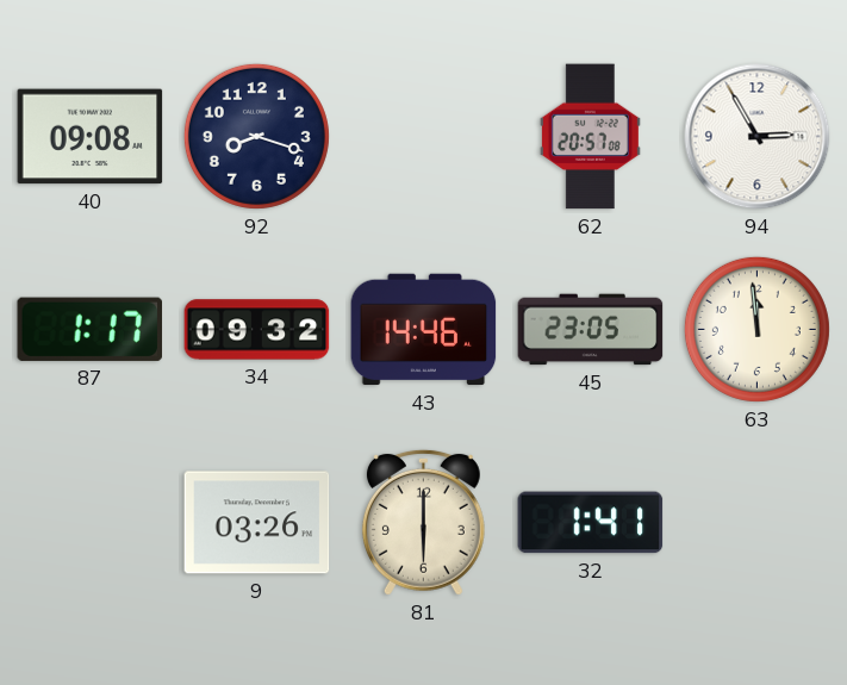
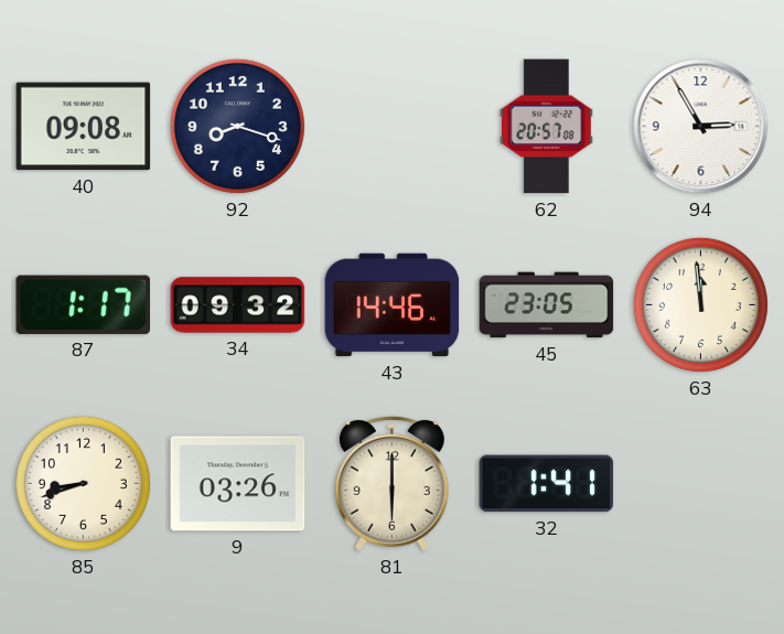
85: none -> 8:42
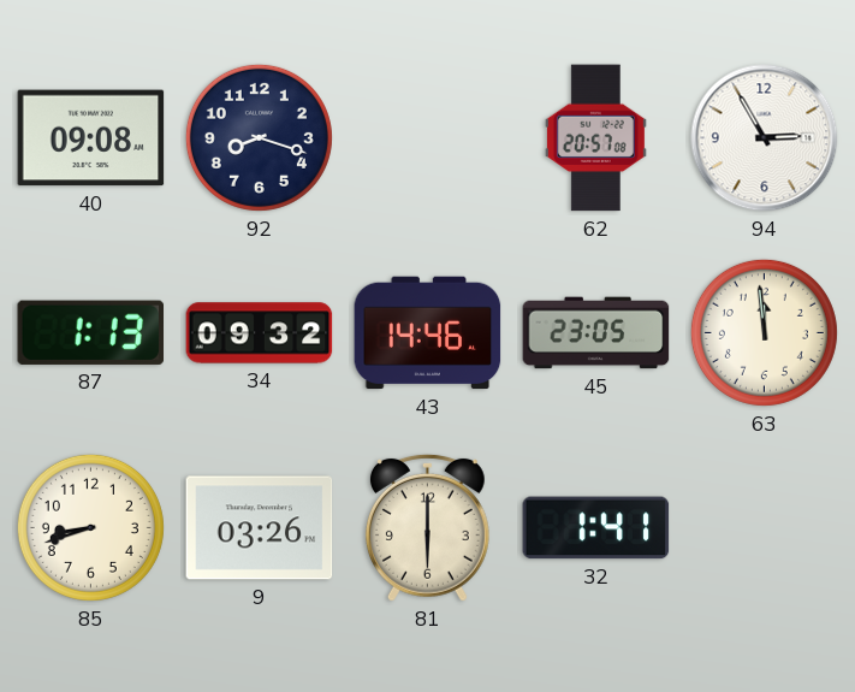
87: 1:17 -> 1:13
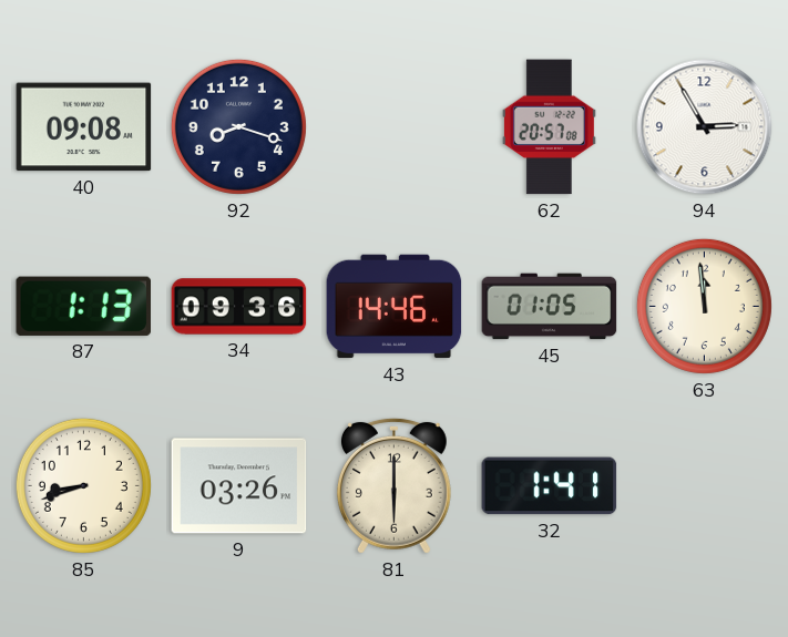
34: 09:32 -> 09:36
45: 23:05 -> 01:05
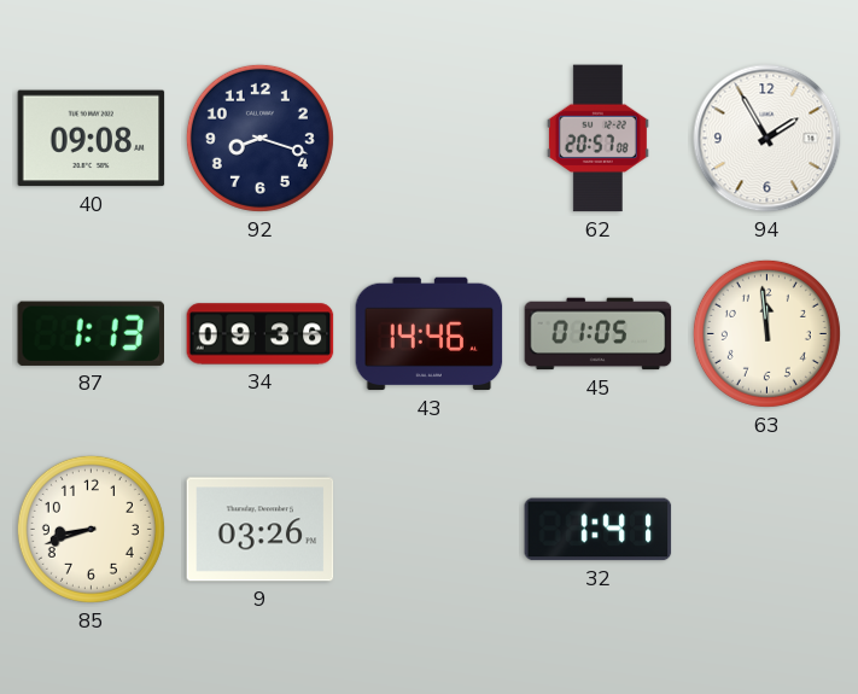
94: 2:55 -> 1:55
81: 6:00 -> none
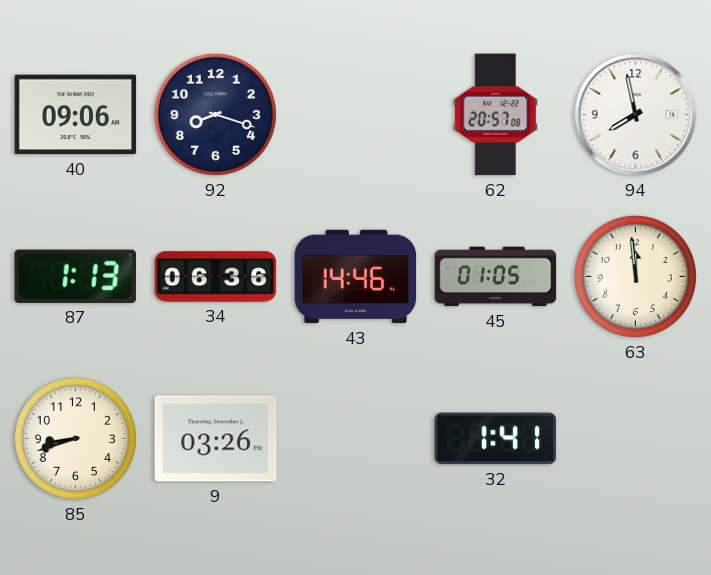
40: 09:08 -> 09:06
94: 1:55 -> 7:58
34: 09:36 -> 06:36
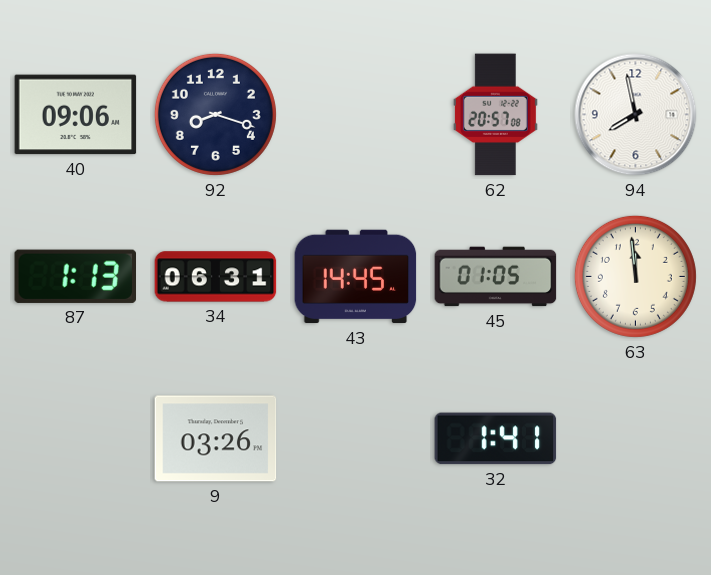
34: 06:36 -> 06:31
43: 14:46 -> 14:45
85: 8:42 -> none
